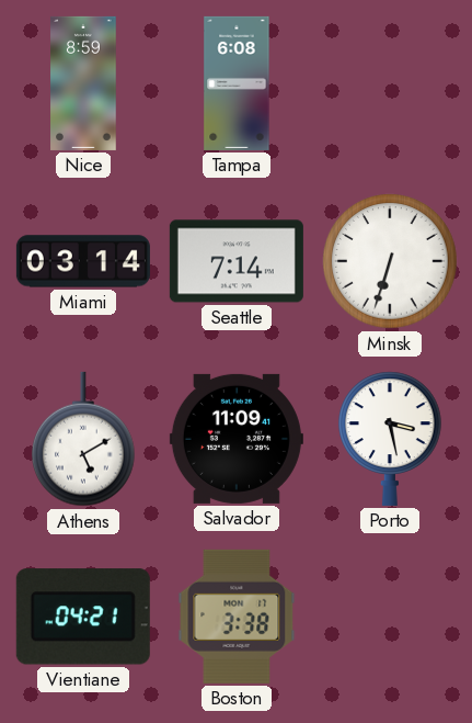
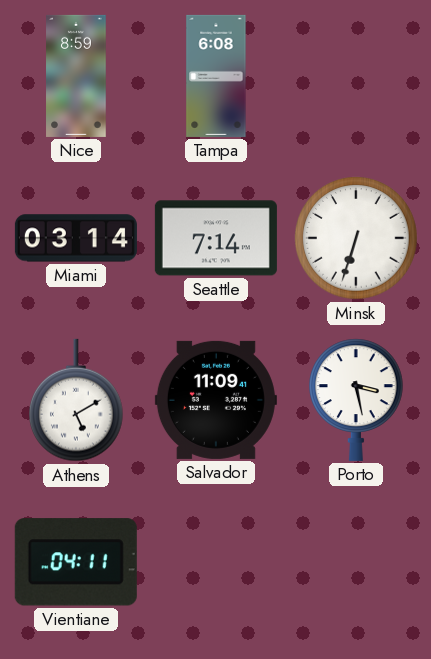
Vientiane: 04:21 -> 04:11
Boston: 3:38 -> none
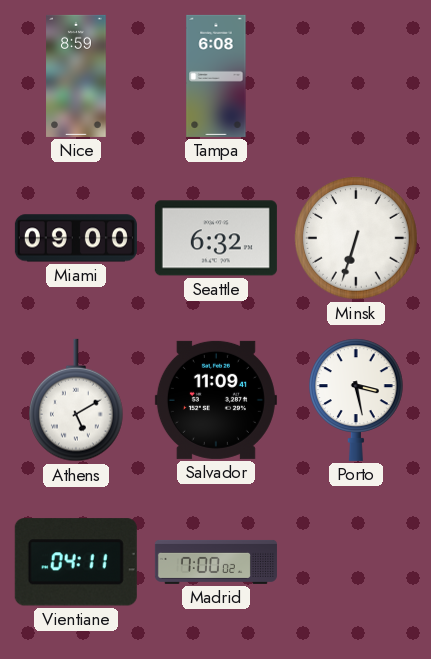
Miami: 03:14 -> 09:00
Seattle: 7:14 -> 6:32
Madrid: none -> 7:00
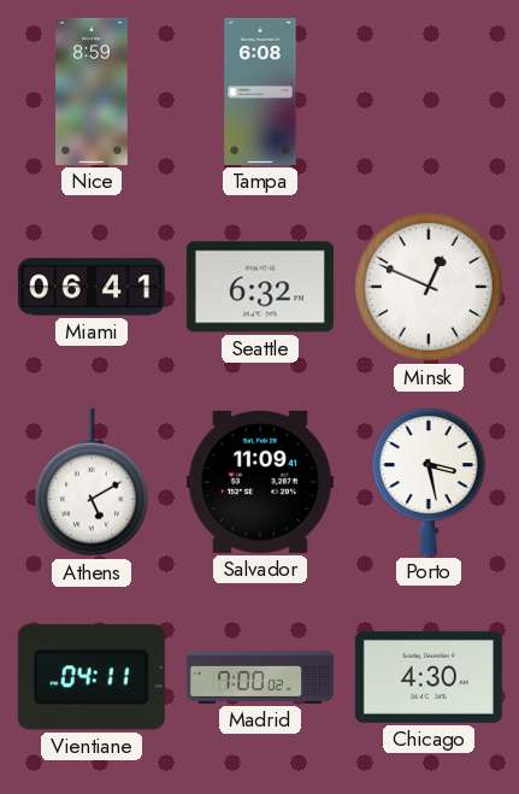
Miami: 09:00 -> 06:41
Minsk: 6:33 -> 12:49
Chicago: none -> 4:30
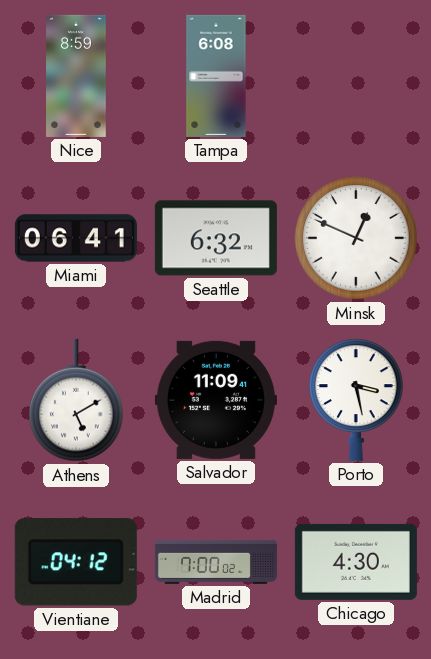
Vientiane: 04:11 -> 04:12
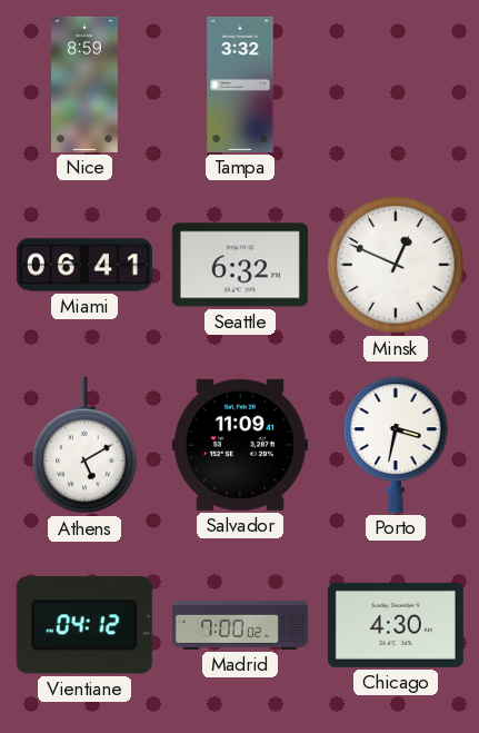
Tampa: 6:08 -> 3:32
Porto: 3:28 -> 3:32
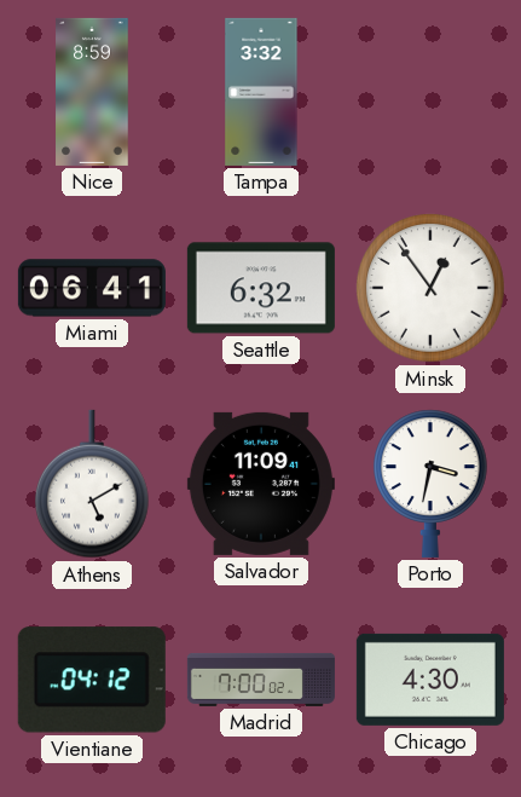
Minsk: 12:49 -> 12:54
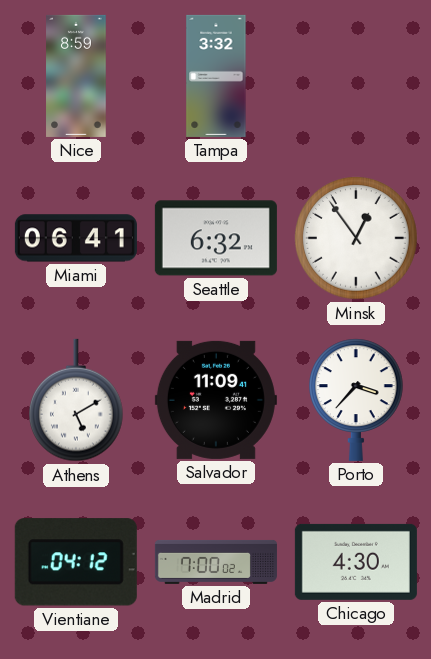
Porto: 3:32 -> 3:37
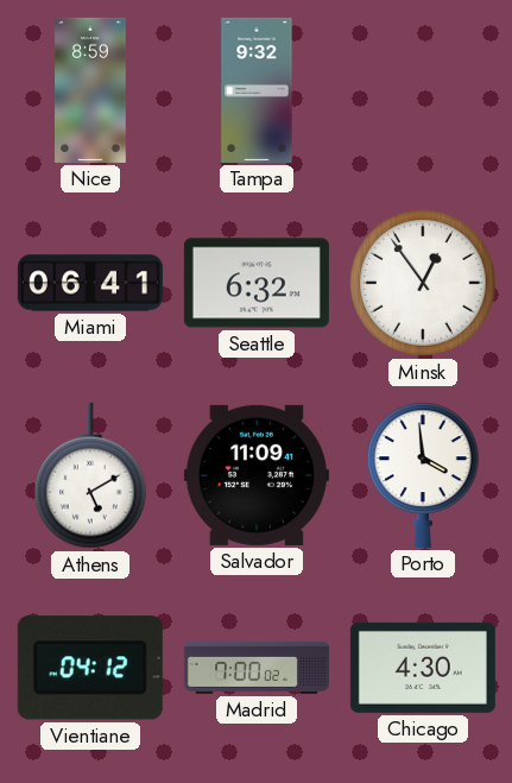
Tampa: 3:32 -> 9:32
Porto: 3:37 -> 3:59
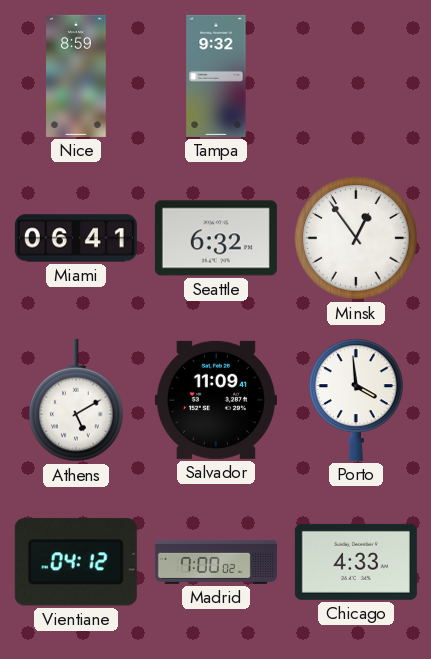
Chicago: 4:30 -> 4:33
